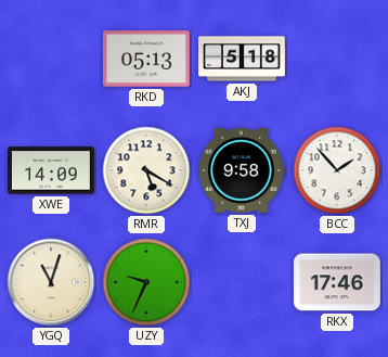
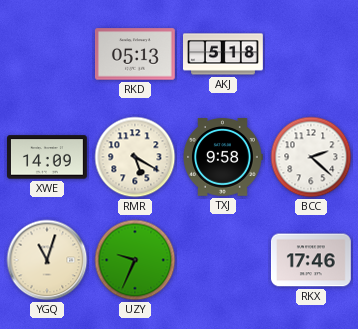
BCC: 1:53 -> 2:22
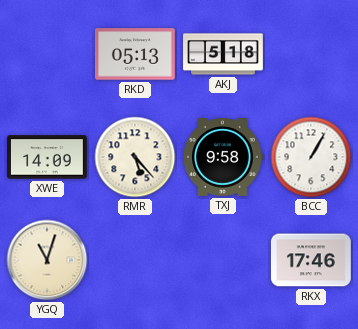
RMR: 5:20 -> 5:23
BCC: 2:22 -> 1:05
UZY: 9:34 -> none
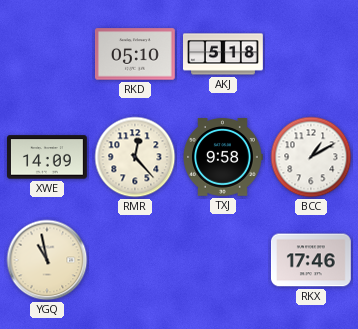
RKD: 05:13 -> 05:10
RMR: 5:23 -> 12:23
BCC: 1:05 -> 1:10
YGQ: 11:03 -> 10:58
